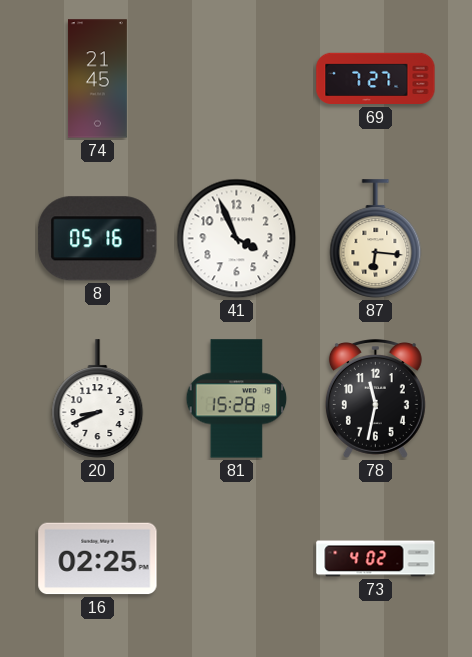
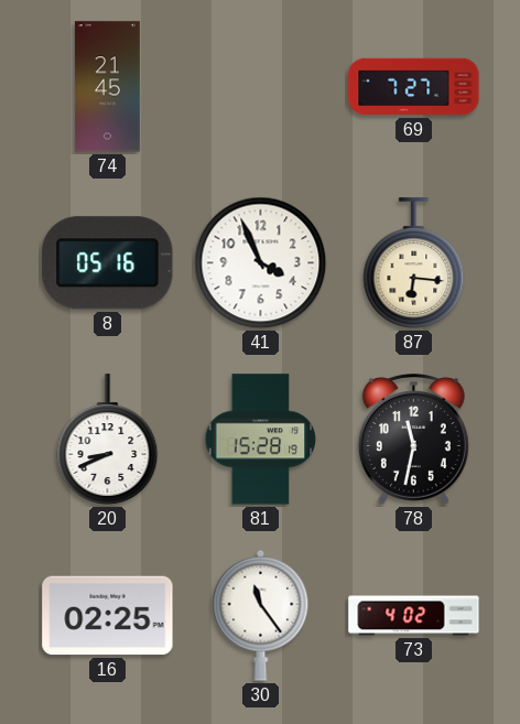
30: none -> 11:24
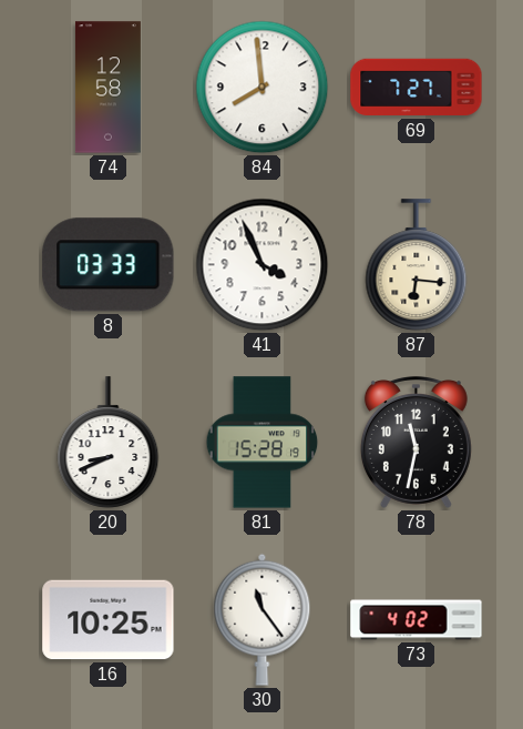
74: 21:45 -> 12:58
84: none -> 7:59
8: 05:16 -> 03:33
16: 02:25 -> 10:25
